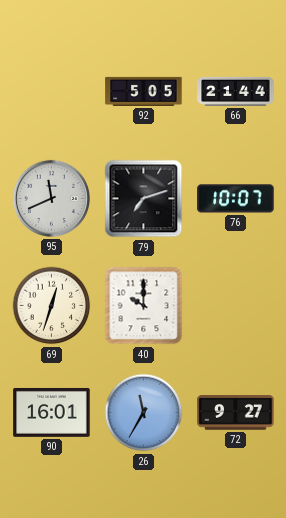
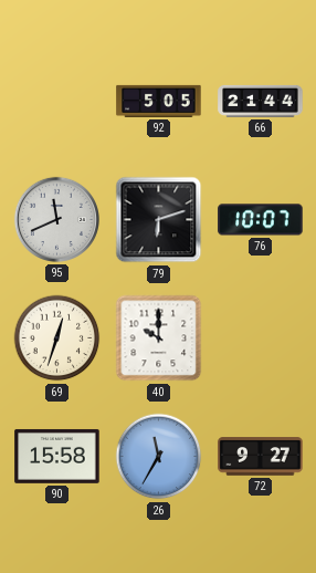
79: 7:12 -> 6:12
90: 16:01 -> 15:58
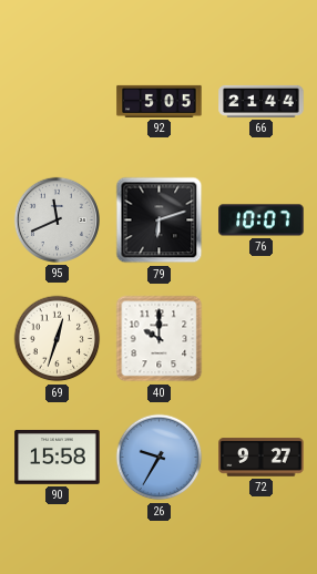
26: 11:35 -> 9:35
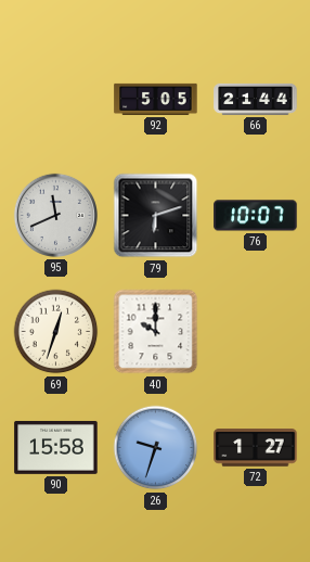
26: 9:35 -> 9:33
72: 9:27 -> 1:27
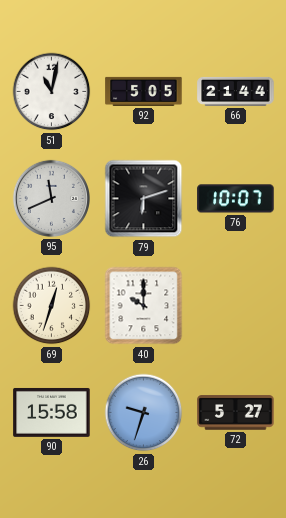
51: none -> 11:02
72: 1:27 -> 5:27
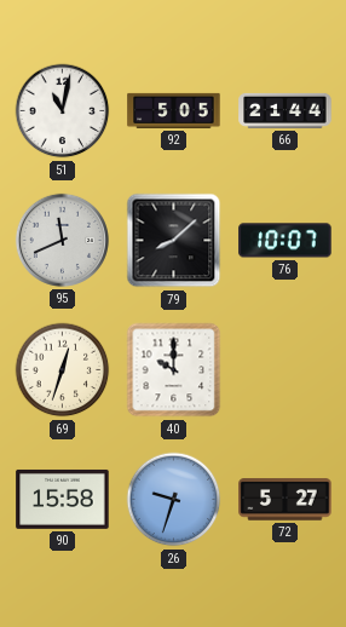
79: 6:12 -> 8:08
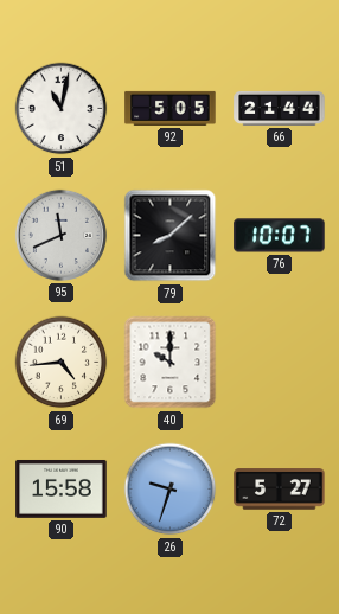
69: 12:33 -> 4:44
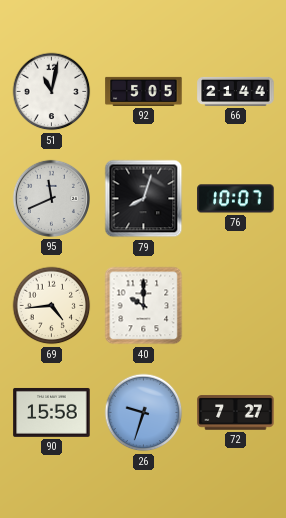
79: 8:08 -> 8:03
72: 5:27 -> 7:27
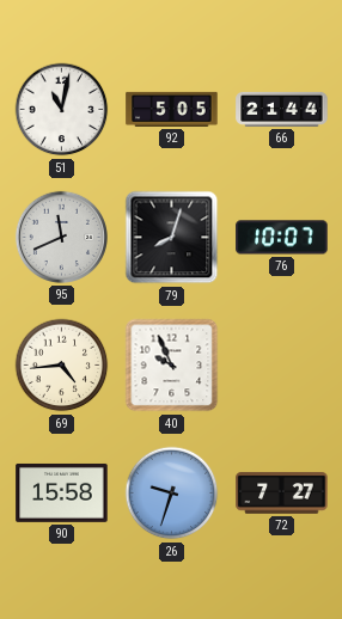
40: 10:00 -> 9:56
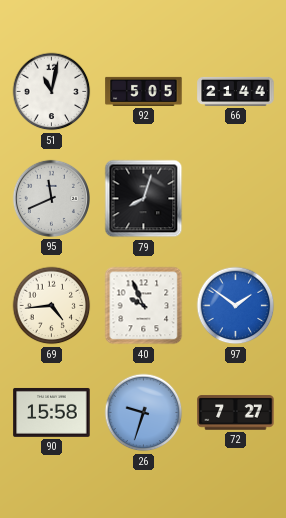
76: 10:07 -> none
97: none -> 1:51
